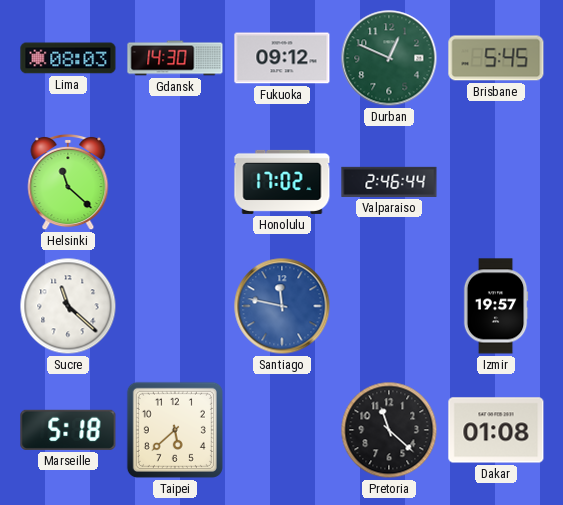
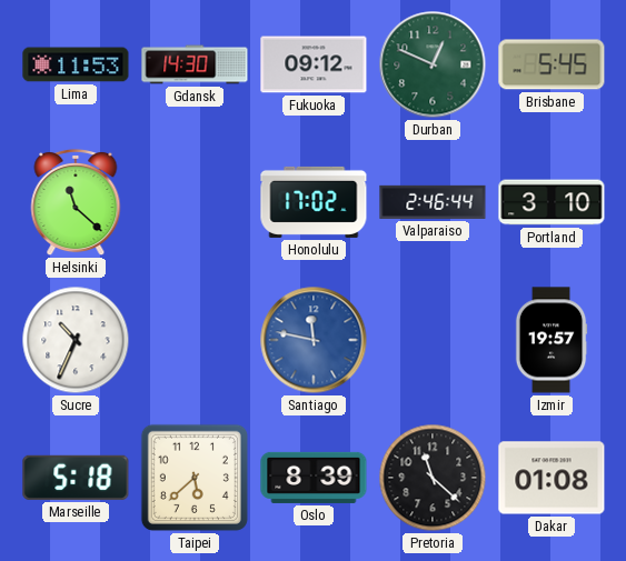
Lima: 08:03 -> 11:53
Portland: none -> 3:10
Sucre: 11:22 -> 10:34
Oslo: none -> 8:39
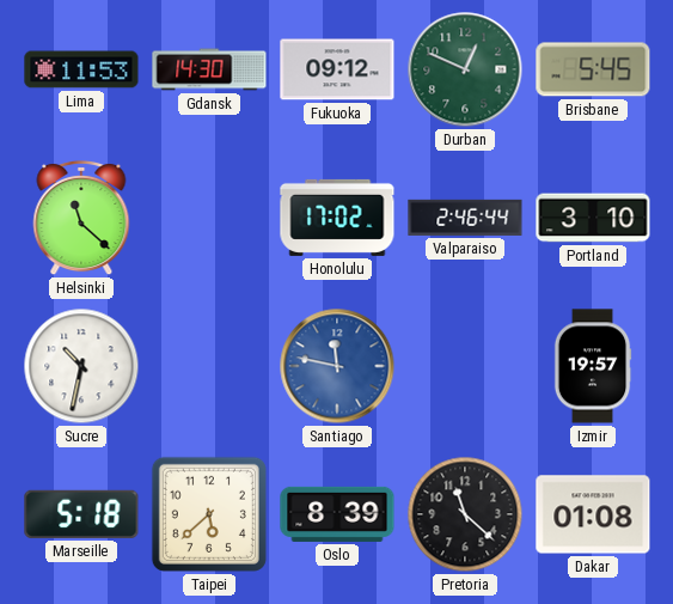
Sucre: 10:34 -> 10:32
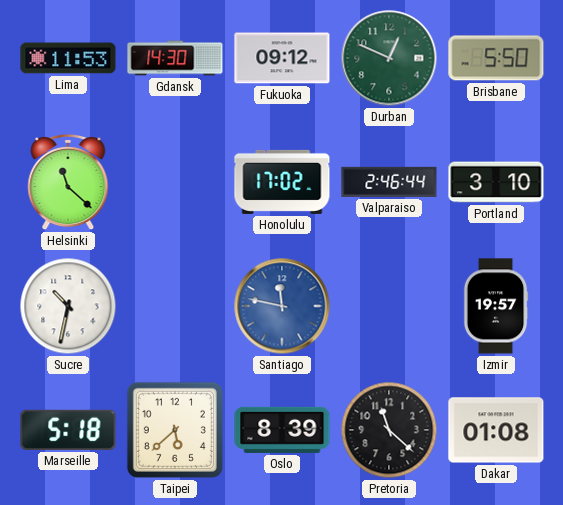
Brisbane: 5:45 -> 5:50
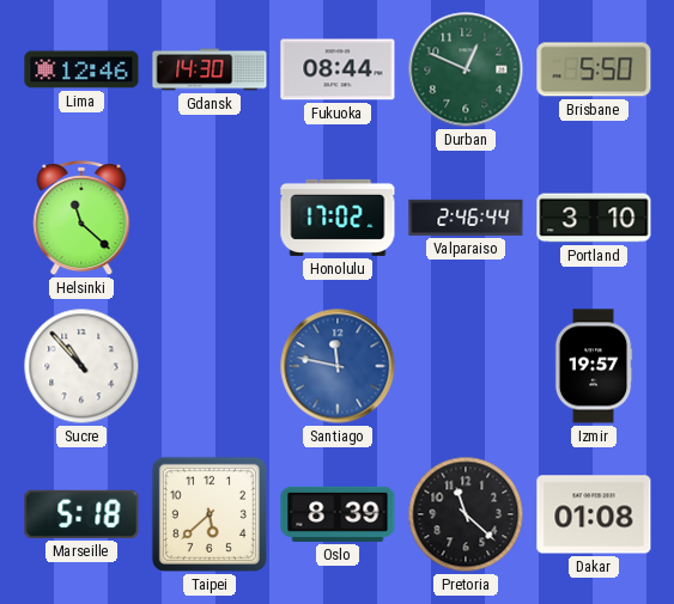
Lima: 11:53 -> 12:46
Fukuoka: 09:12 -> 08:44
Sucre: 10:32 -> 10:53
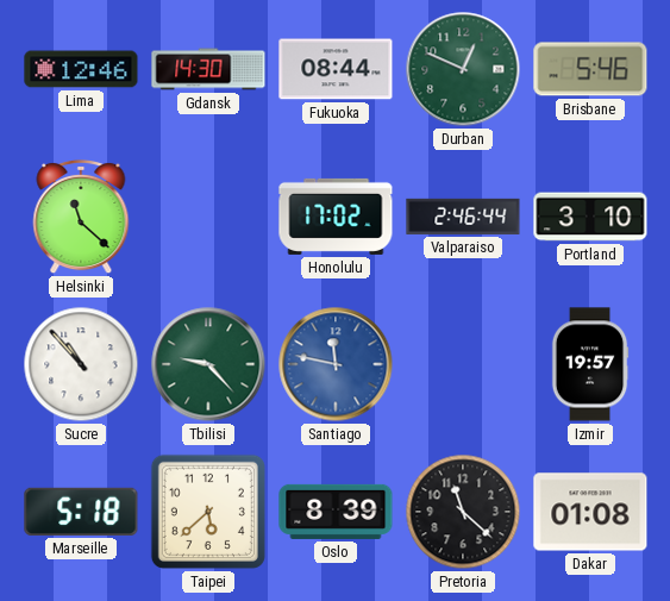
Brisbane: 5:50 -> 5:46
Tbilisi: none -> 9:23
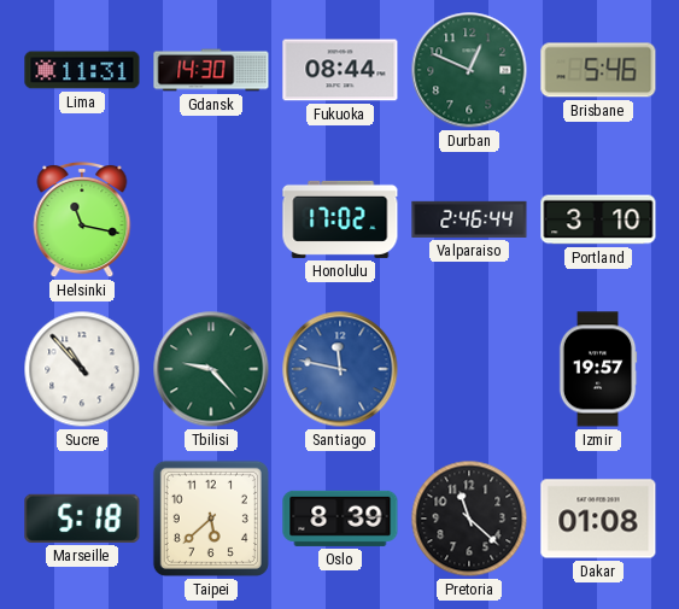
Lima: 12:46 -> 11:31
Helsinki: 11:22 -> 11:17
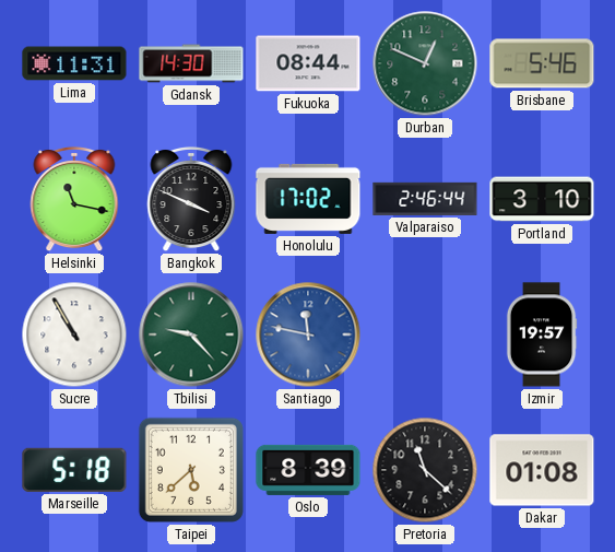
Bangkok: none -> 3:49
Sucre: 10:53 -> 10:55
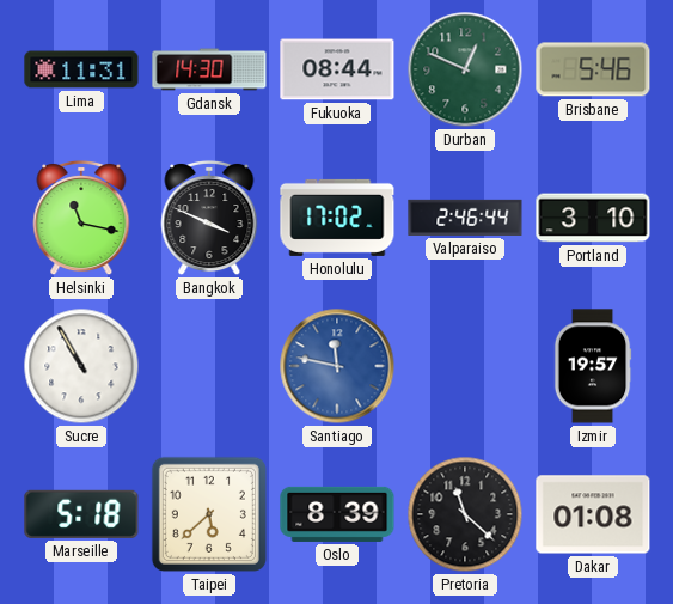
Tbilisi: 9:23 -> none
